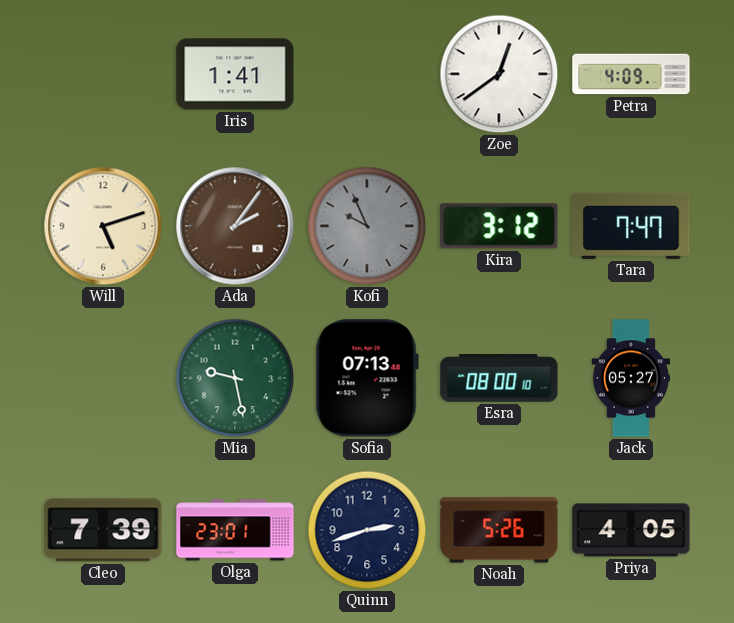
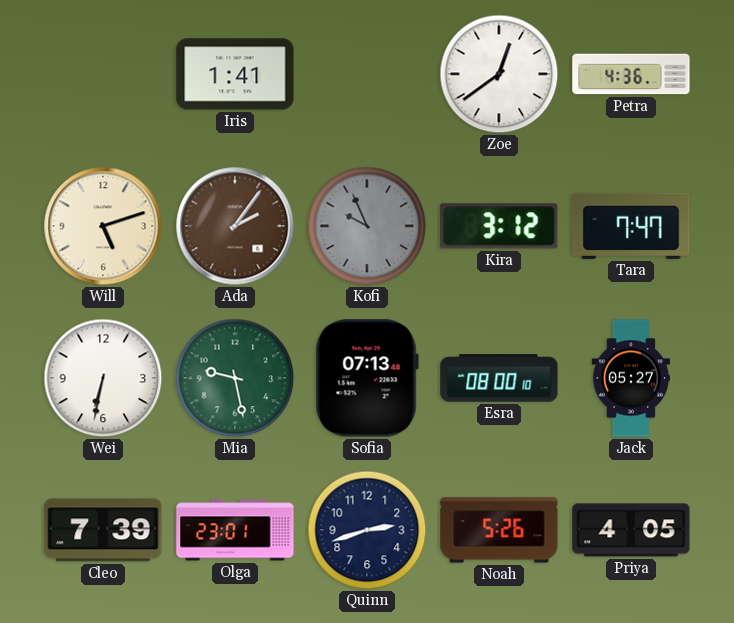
Petra: 4:09 -> 4:36
Wei: none -> 6:32
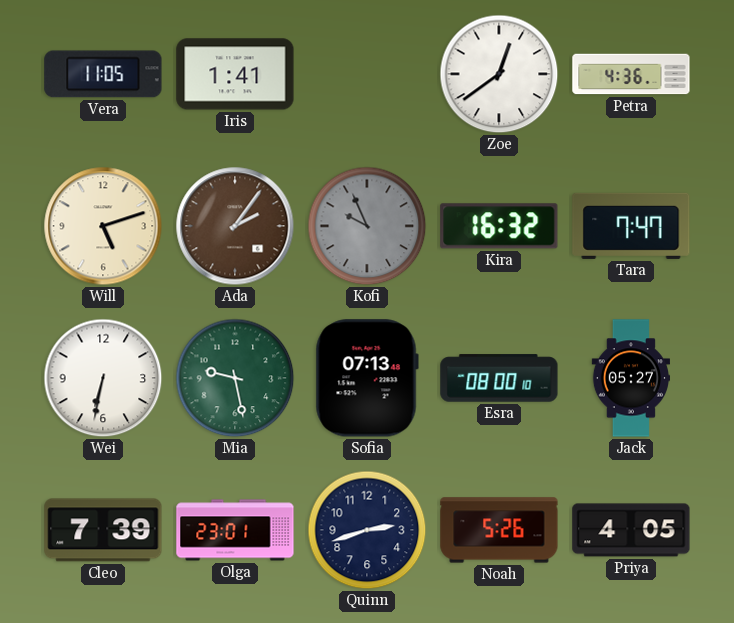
Vera: none -> 11:05
Kira: 3:12 -> 16:32
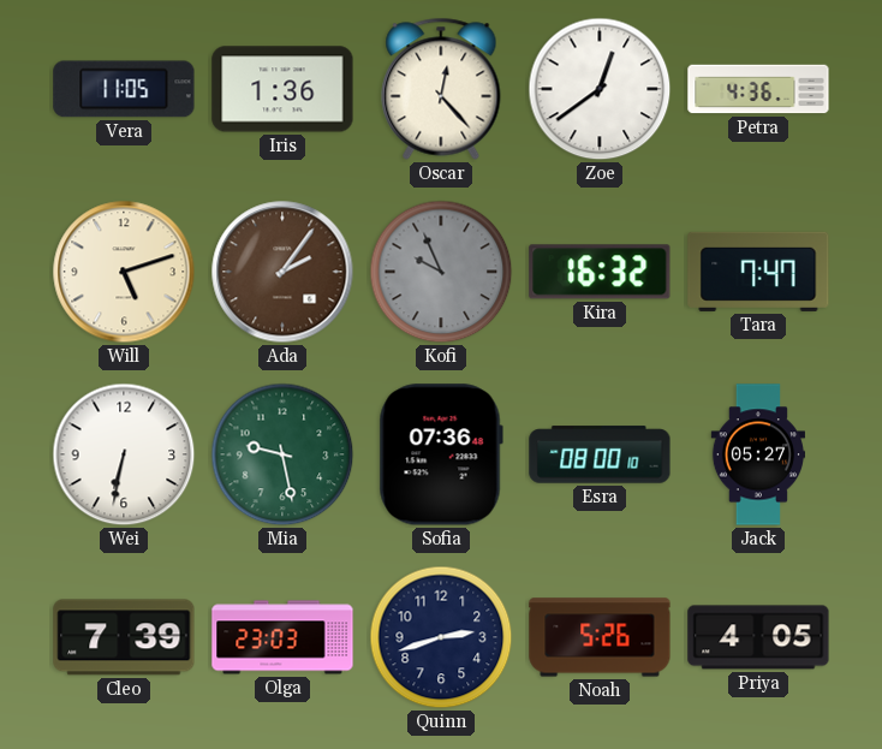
Iris: 1:41 -> 1:36
Oscar: none -> 12:23
Sofia: 07:13 -> 07:36
Olga: 23:01 -> 23:03
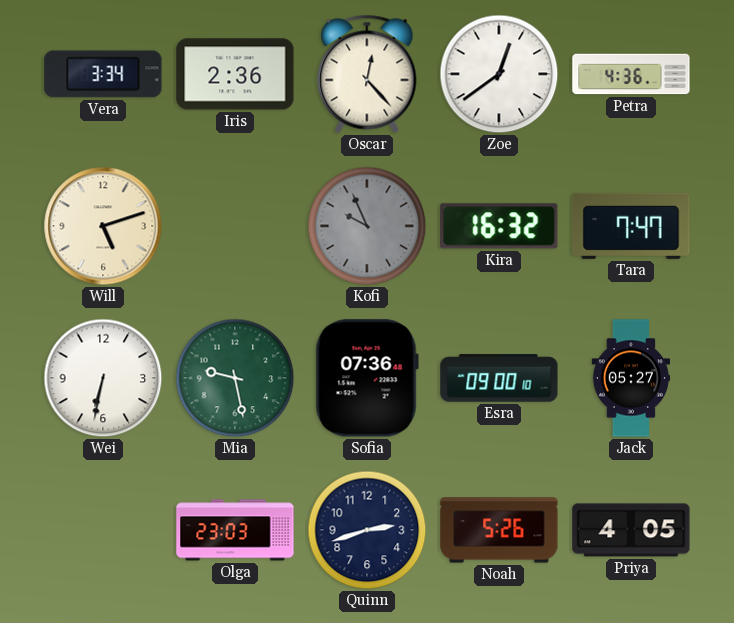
Vera: 11:05 -> 3:34
Iris: 1:36 -> 2:36
Ada: 2:06 -> none
Esra: 08:00 -> 09:00
Cleo: 7:39 -> none
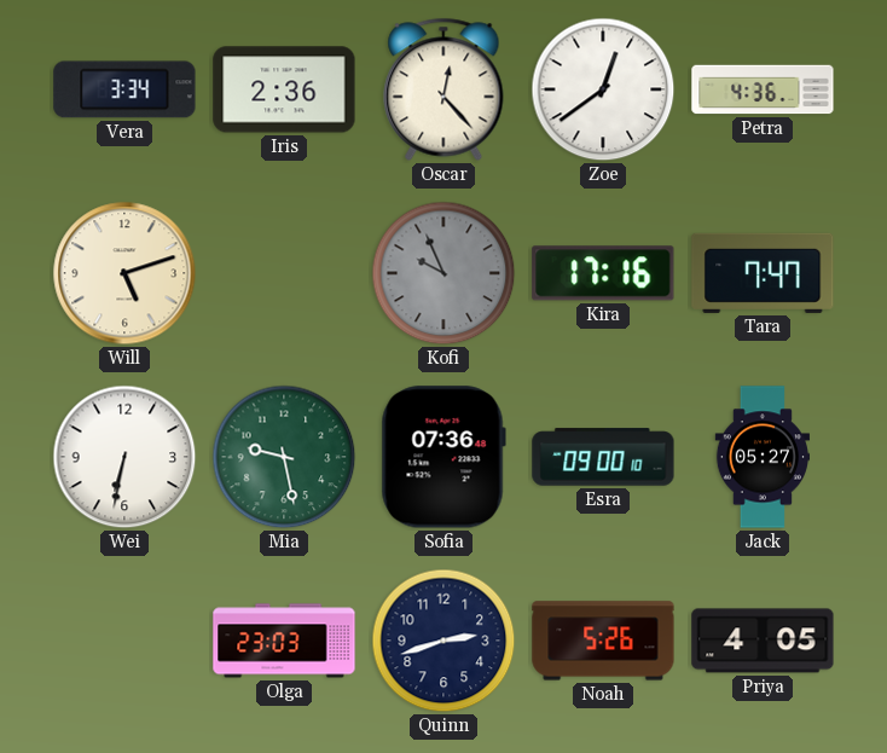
Kira: 16:32 -> 17:16
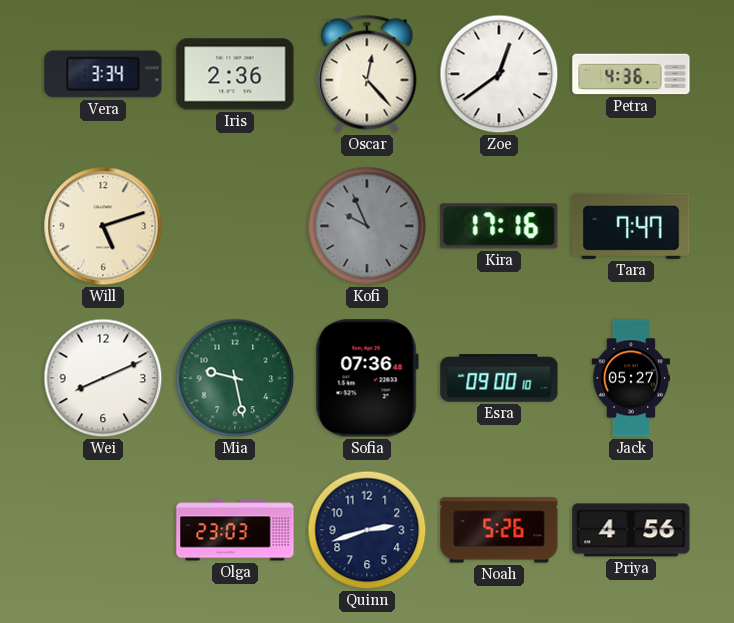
Wei: 6:32 -> 8:11
Priya: 4:05 -> 4:56
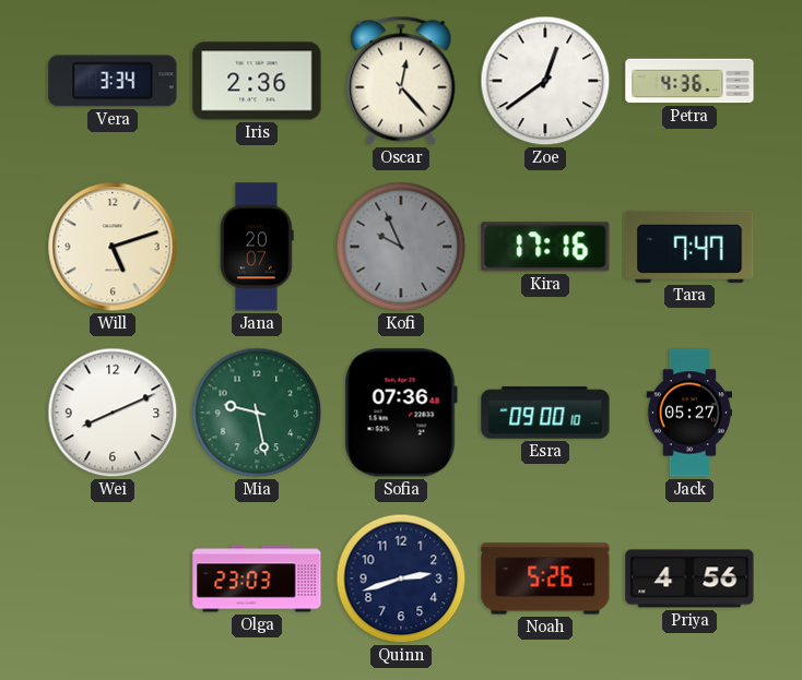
Jana: none -> 20:07
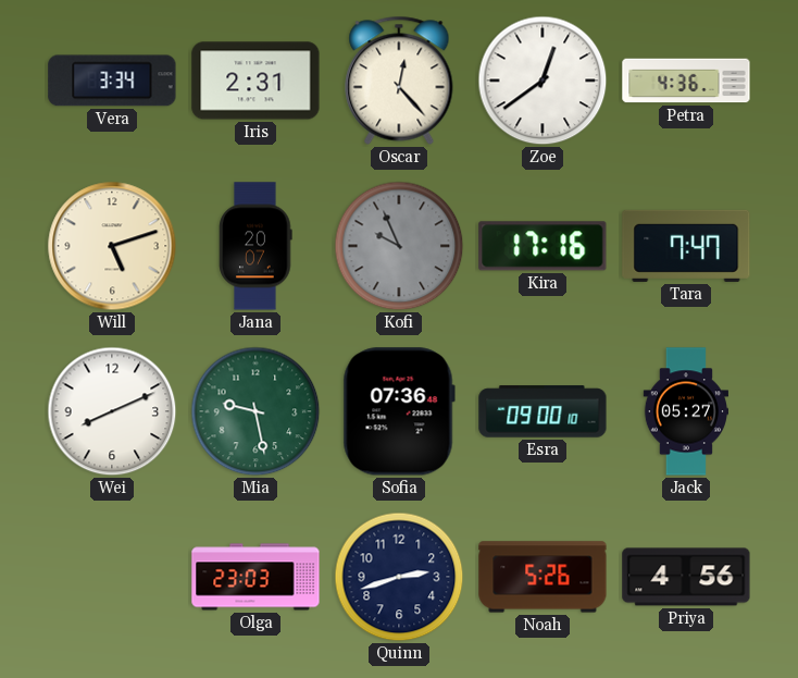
Iris: 2:36 -> 2:31
